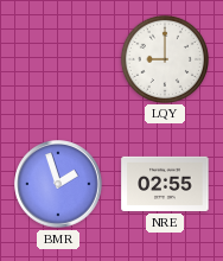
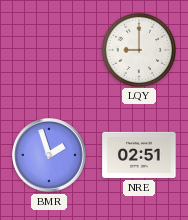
NRE: 02:55 -> 02:51
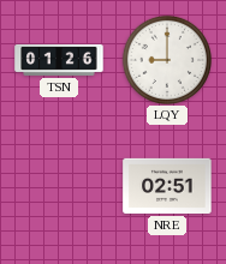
TSN: none -> 01:26
BMR: 1:57 -> none
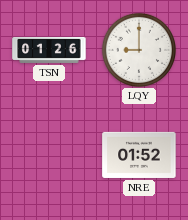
NRE: 02:51 -> 01:52
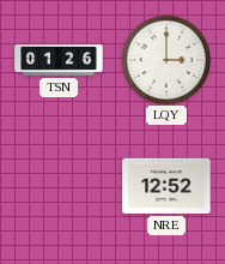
LQY: 9:00 -> 3:00
NRE: 01:52 -> 12:52
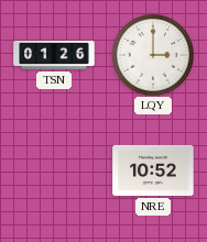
NRE: 12:52 -> 10:52
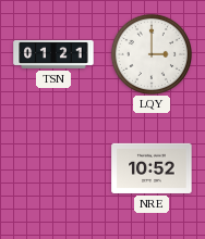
TSN: 01:26 -> 01:21
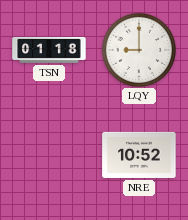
TSN: 01:21 -> 01:18
LQY: 3:00 -> 9:00
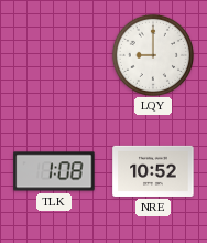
TSN: 01:18 -> none
TLK: none -> 1:08
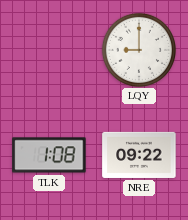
NRE: 10:52 -> 09:22
